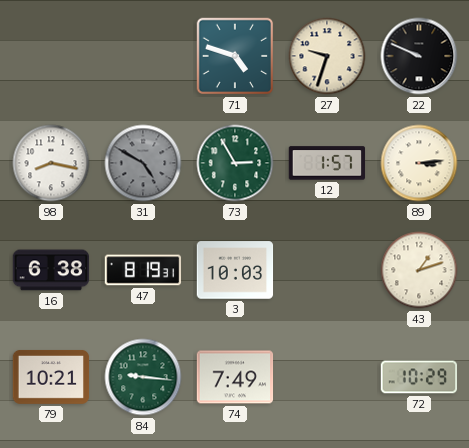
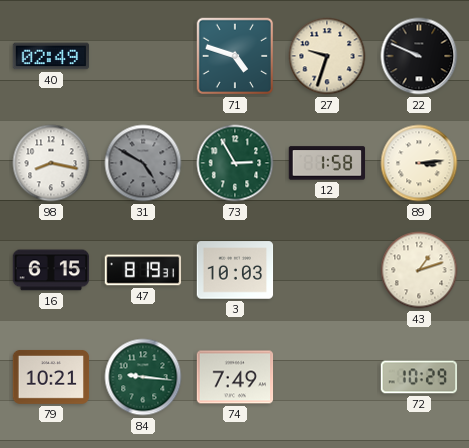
40: none -> 02:49
12: 1:57 -> 1:58
16: 6:38 -> 6:15
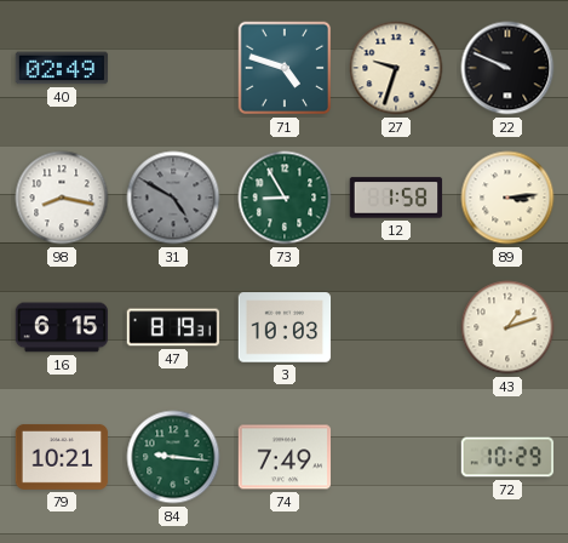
73: 2:55 -> 8:55
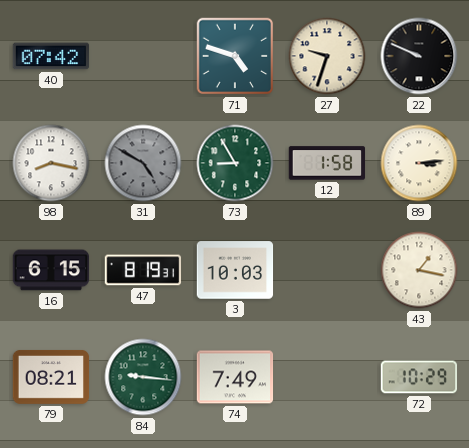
40: 02:49 -> 07:42
43: 1:12 -> 1:17
79: 10:21 -> 08:21
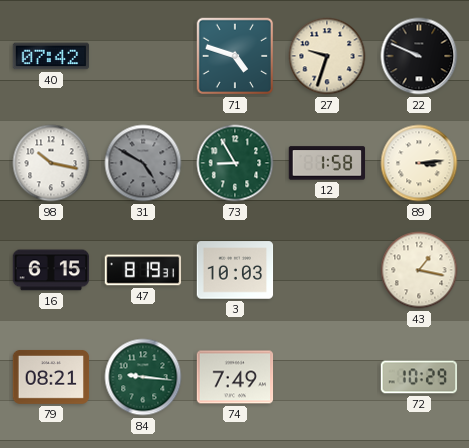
98: 8:17 -> 10:17
